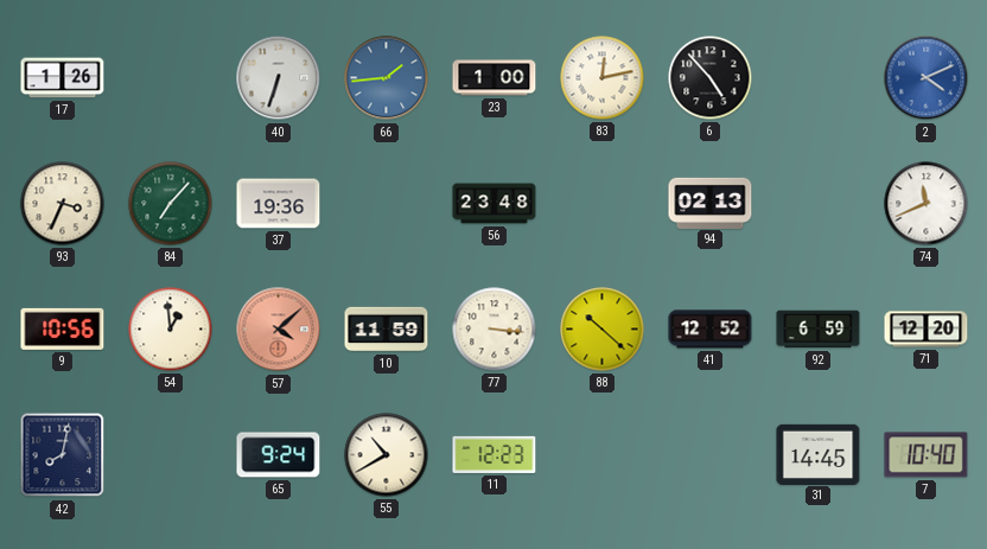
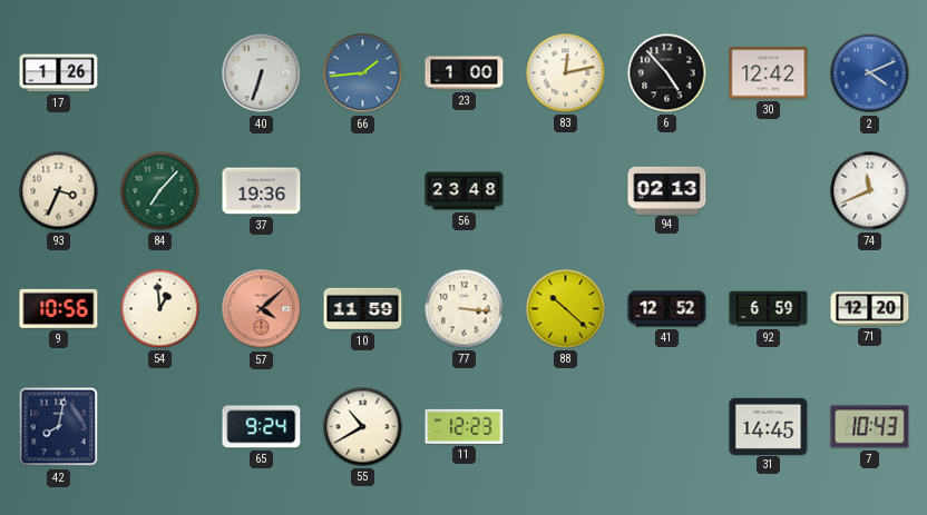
30: none -> 12:42
7: 10:40 -> 10:43
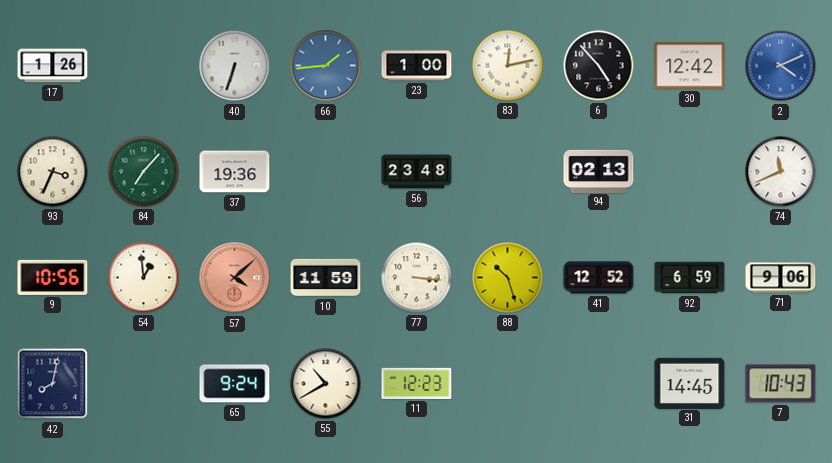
88: 10:22 -> 10:27
71: 12:20 -> 9:06
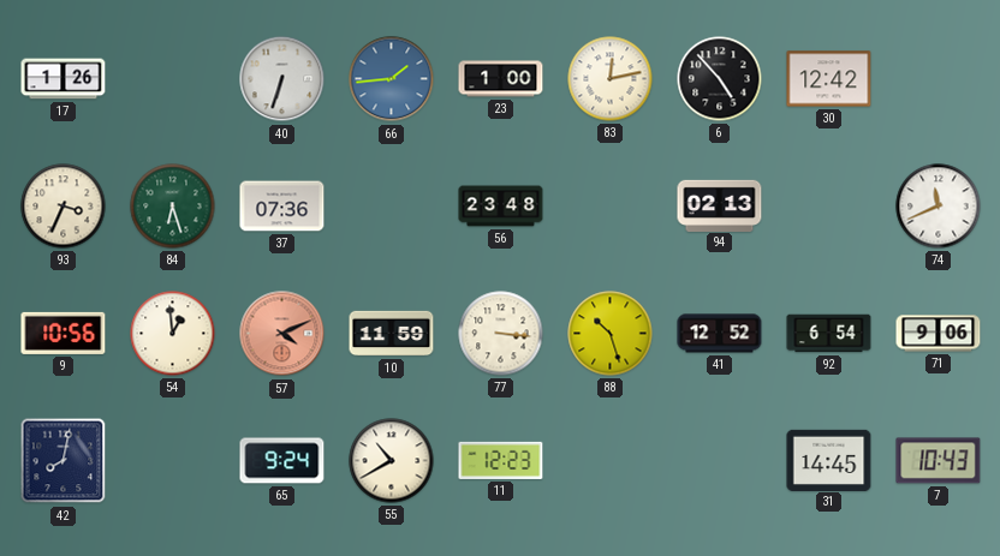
2: 4:11 -> none
84: 7:07 -> 6:27
37: 19:36 -> 07:36
57: 4:08 -> 4:11
92: 6:59 -> 6:54
